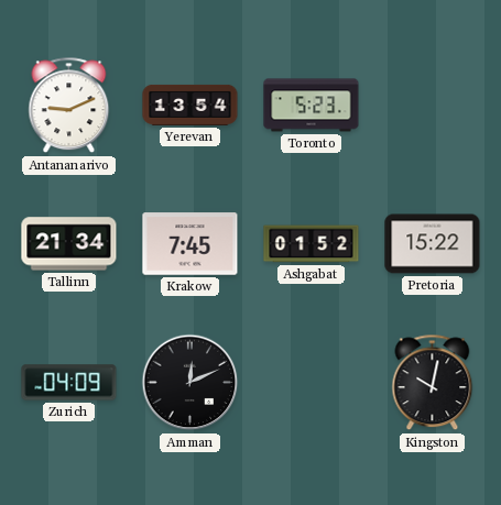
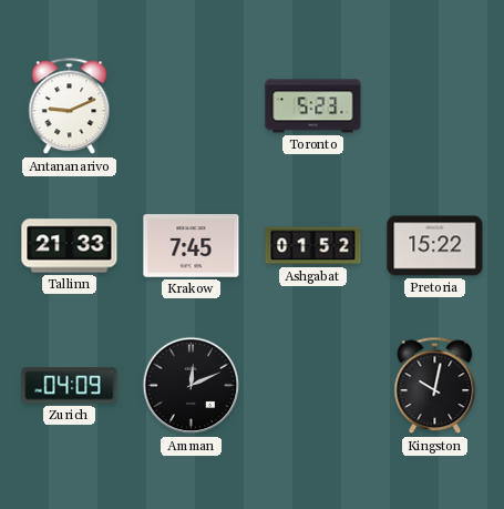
Yerevan: 13:54 -> none
Tallinn: 21:34 -> 21:33
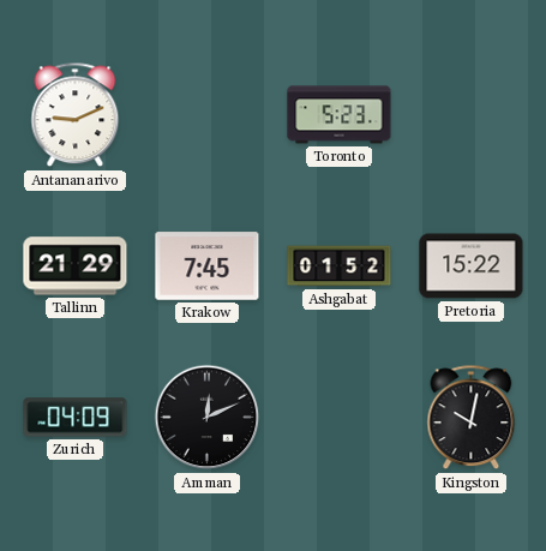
Tallinn: 21:33 -> 21:29
